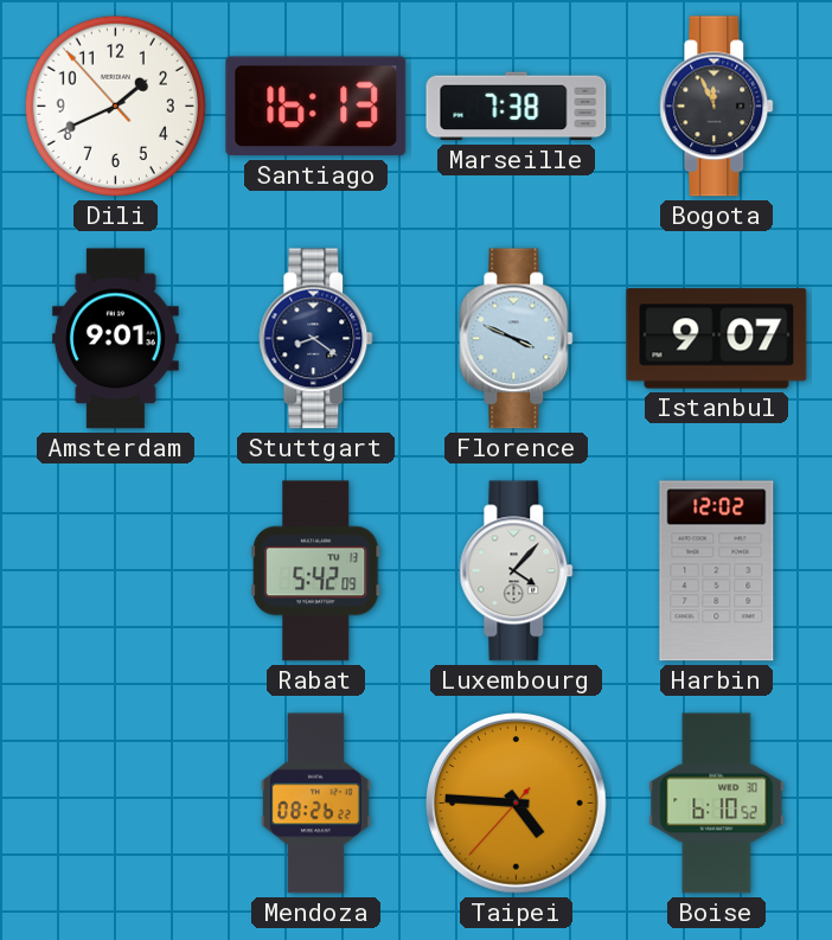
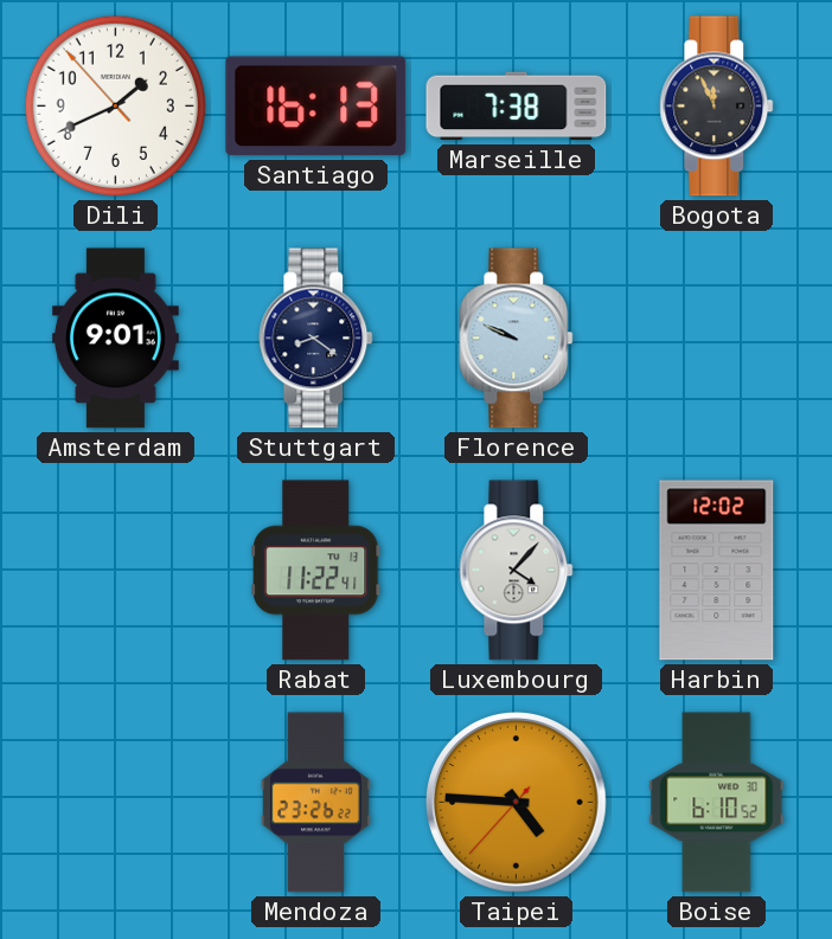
Florence: 3:49 -> 9:49
Istanbul: 9:07 -> none
Rabat: 5:42 -> 11:22
Mendoza: 08:26 -> 23:26
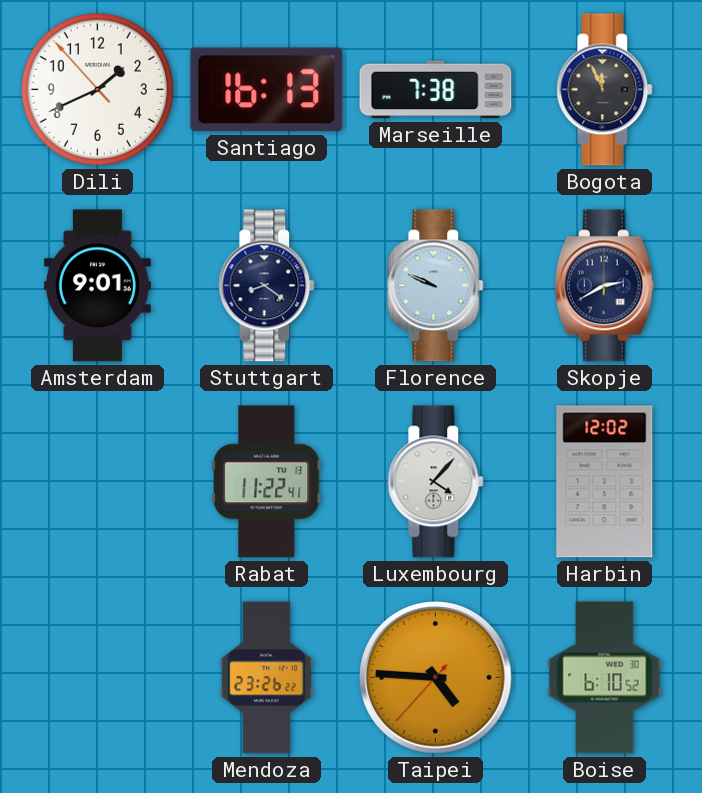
Skopje: none -> 2:40
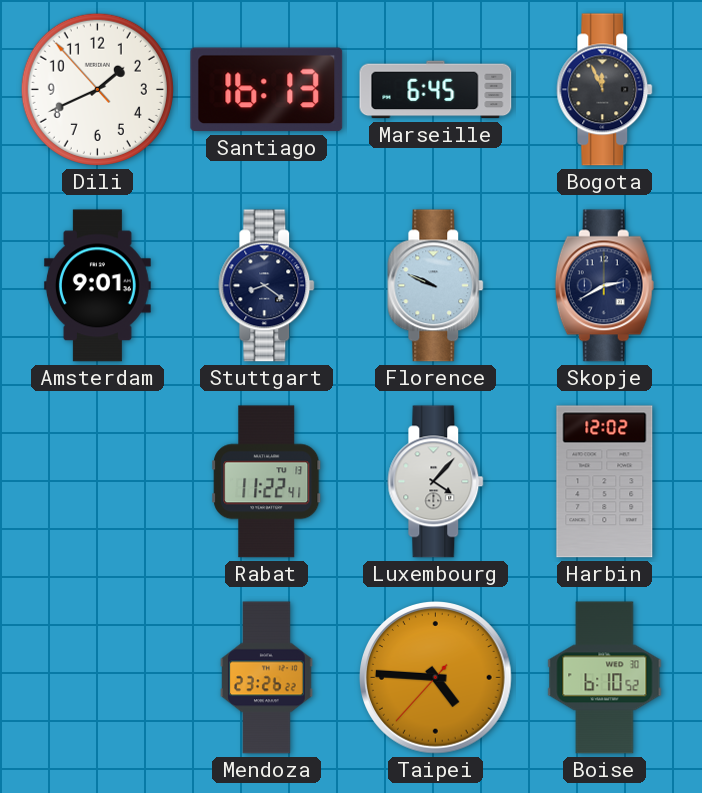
Marseille: 7:38 -> 6:45
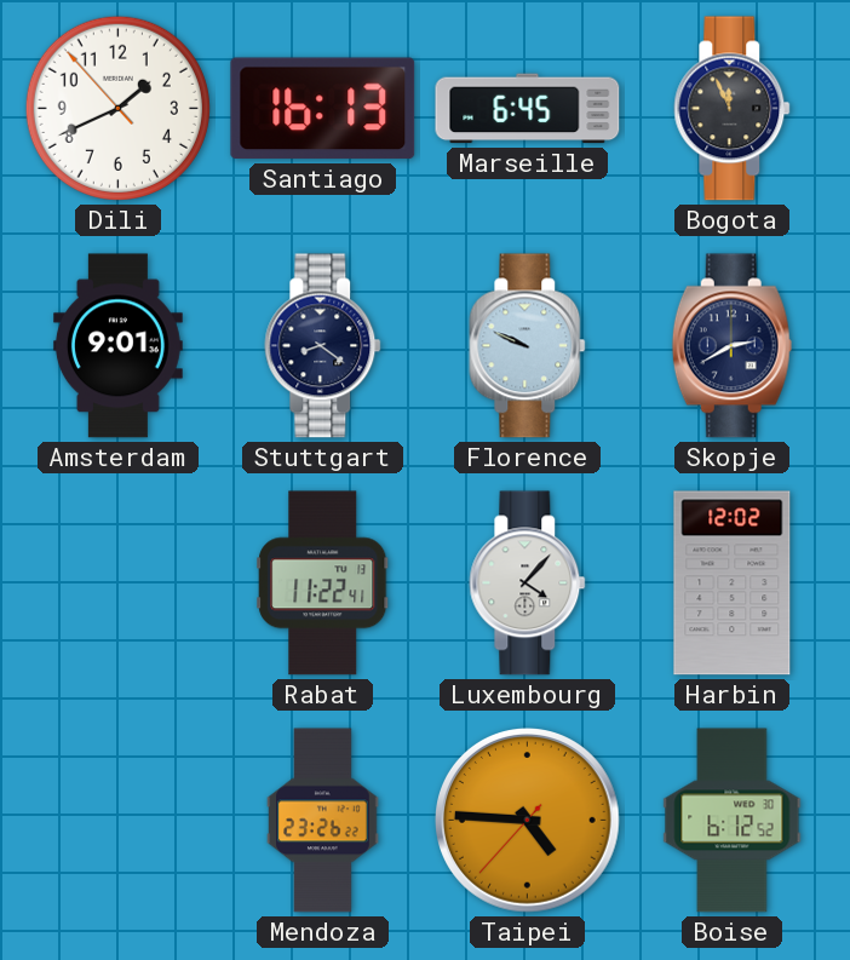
Boise: 6:10 -> 6:12
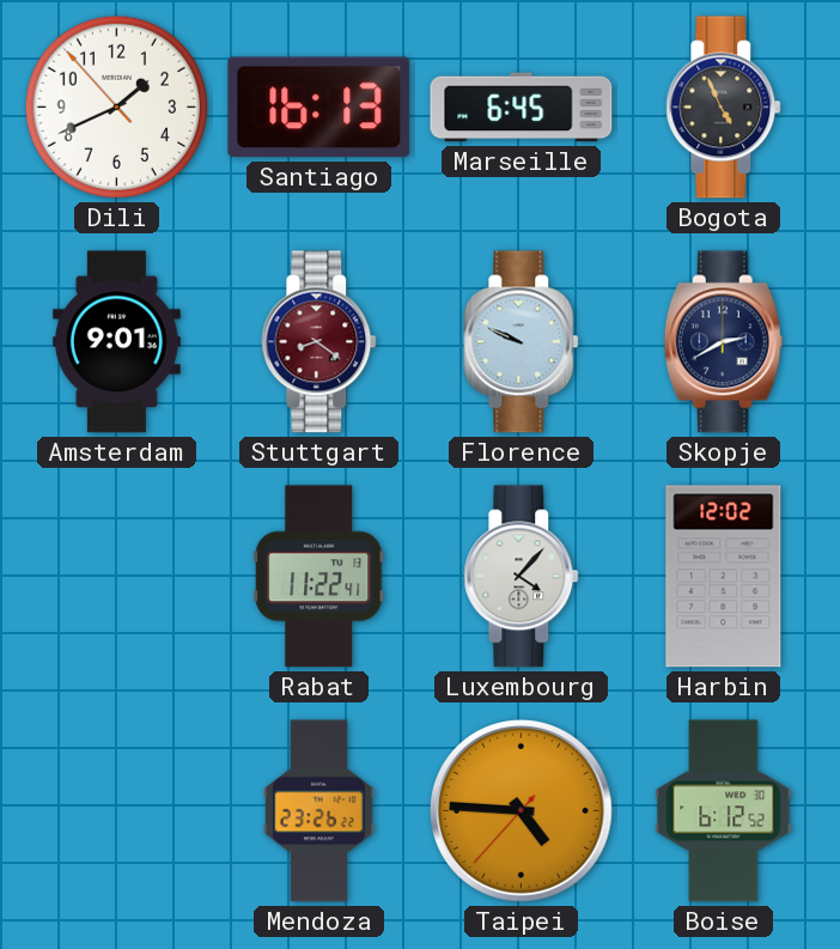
Bogota: 11:56 -> 4:56
Stuttgart dial: navy -> burgundy
